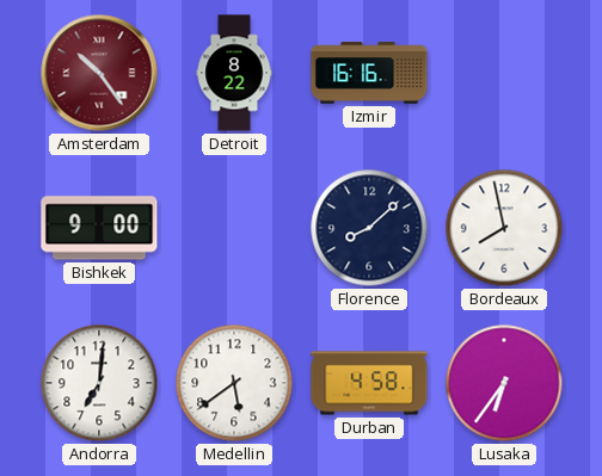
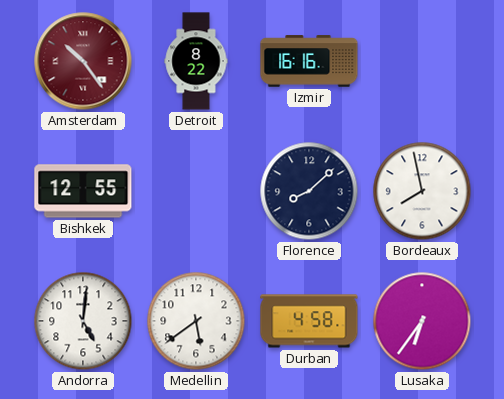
Bishkek: 9:00 -> 12:55
Andorra: 7:01 -> 5:01
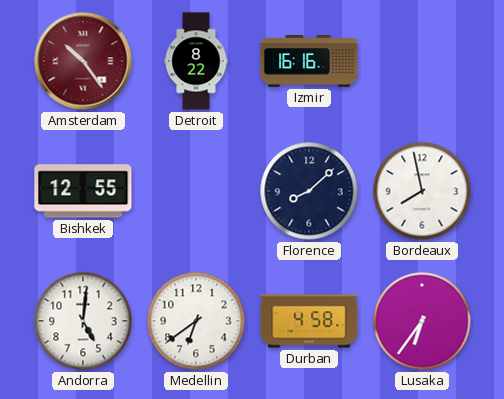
Medellin: 5:39 -> 6:39
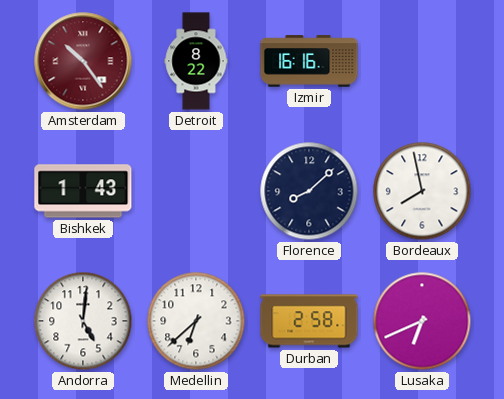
Bishkek: 12:55 -> 1:43
Medellin: 6:39 -> 6:38
Durban: 4:58 -> 2:58
Lusaka: 6:36 -> 6:41
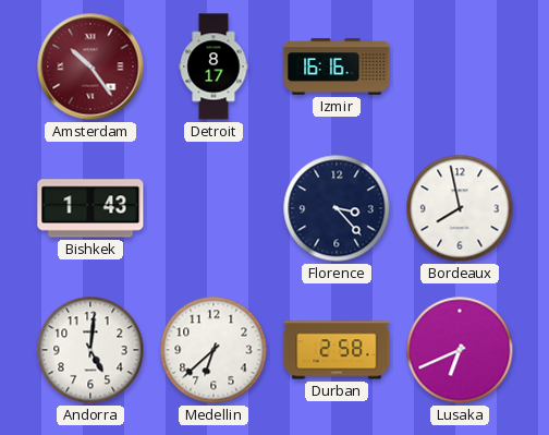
Detroit: 8:22 -> 8:17
Florence: 8:08 -> 3:23
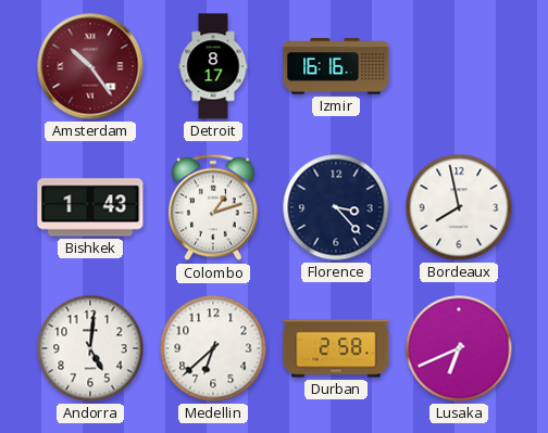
Colombo: none -> 1:12
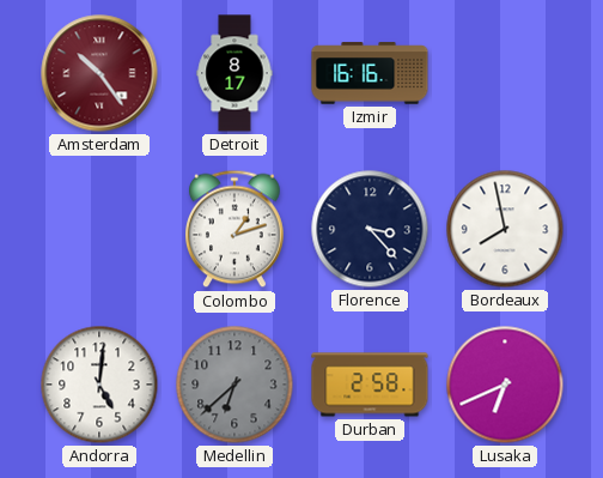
Bishkek: 1:43 -> none
Medellin dial: white -> grey
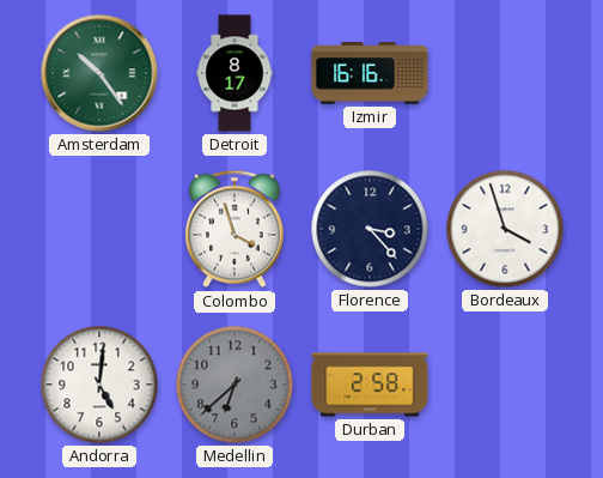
Amsterdam dial: burgundy -> green
Colombo: 1:12 -> 3:57
Bordeaux: 7:58 -> 3:57
Lusaka: 6:41 -> none
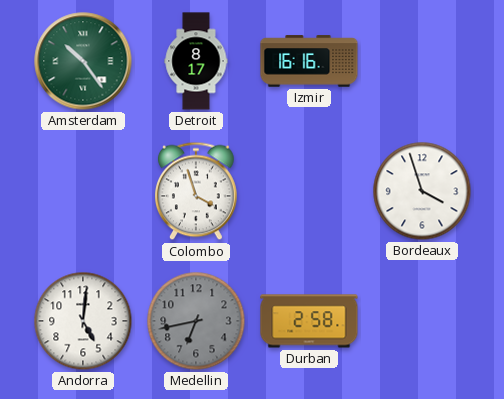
Florence: 3:23 -> none
Medellin: 6:38 -> 6:43
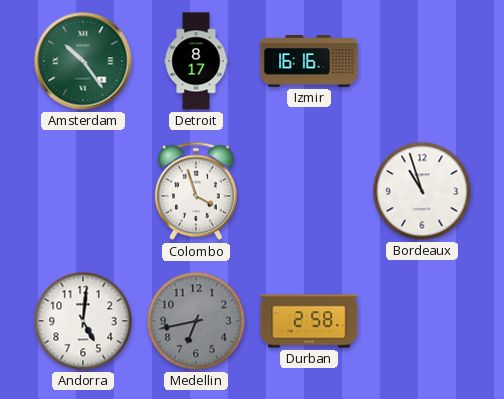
Bordeaux: 3:57 -> 10:57
